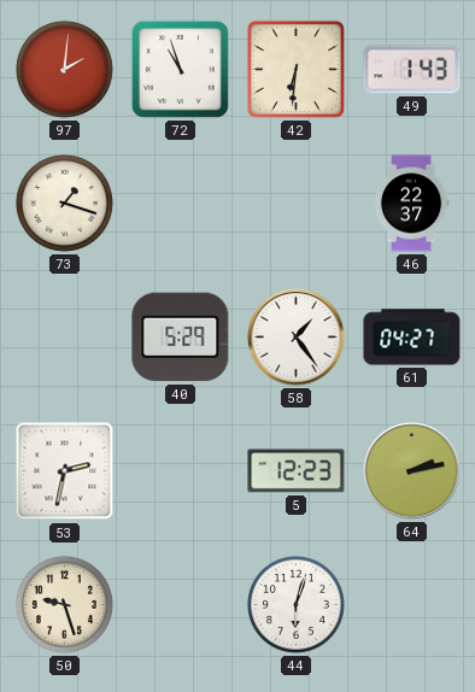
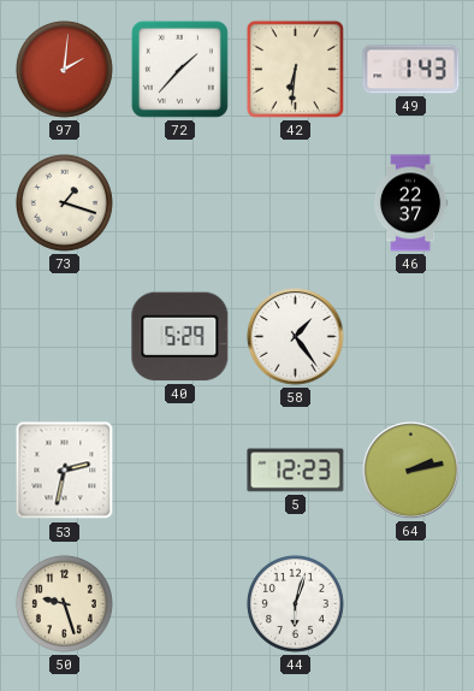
72: 10:57 -> 1:37
61: 04:27 -> none
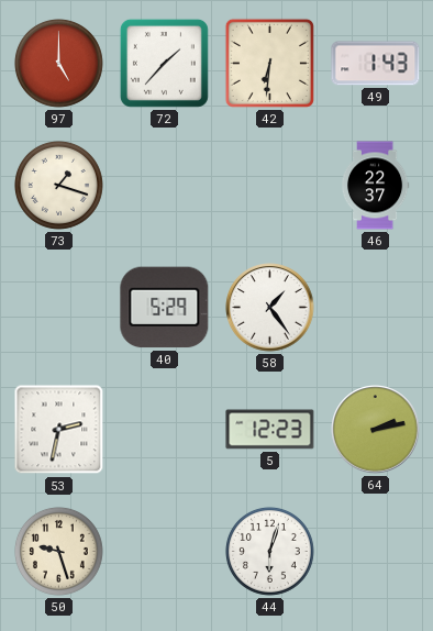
97: 2:01 -> 5:00
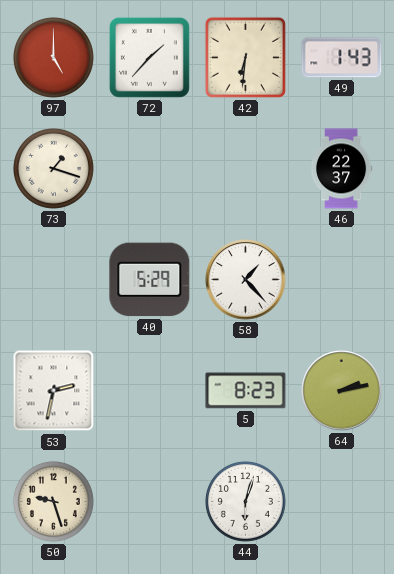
58: 1:24 -> 1:23
5: 12:23 -> 8:23
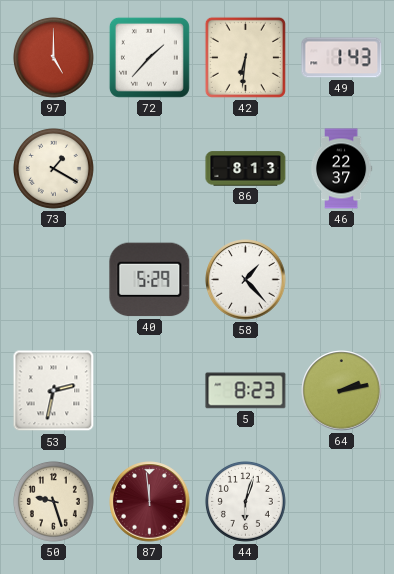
73: 1:18 -> 1:20
86: none -> 8:13
87: none -> 11:59
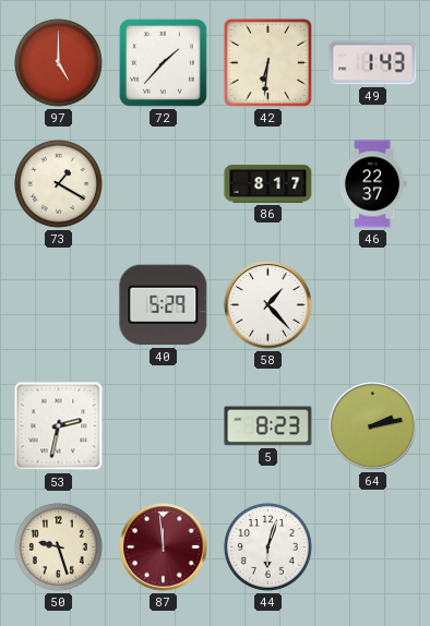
86: 8:13 -> 8:17
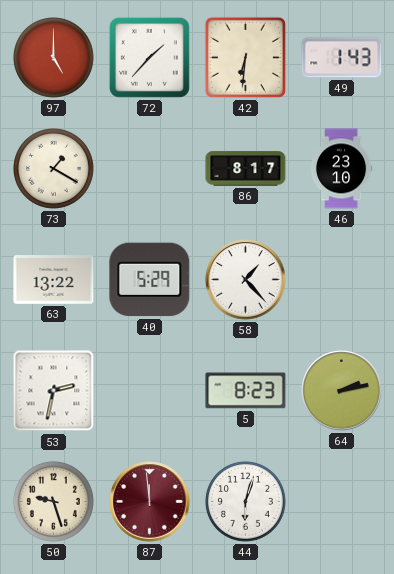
46: 22:37 -> 23:10
63: none -> 13:22
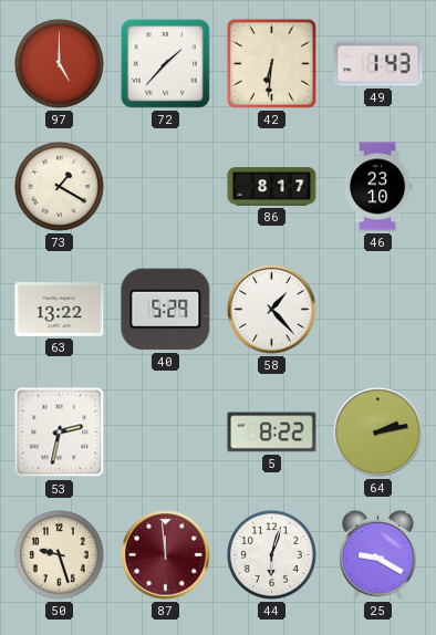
5: 8:23 -> 8:22
25: none -> 9:20
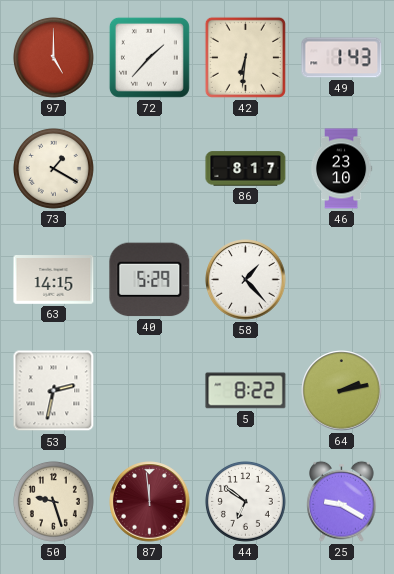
63: 13:22 -> 14:15
44: 6:03 -> 6:51
